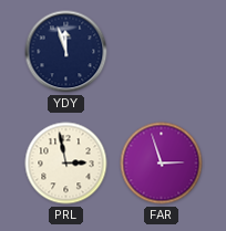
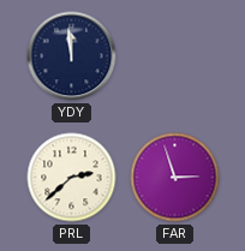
YDY: 11:57 -> 11:59
PRL: 2:58 -> 2:38
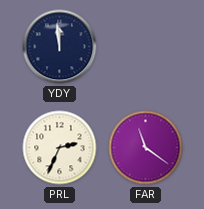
PRL: 2:38 -> 2:34
FAR: 2:57 -> 11:21
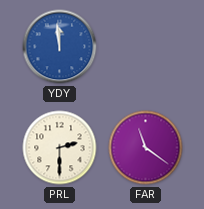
YDY dial: navy -> blue
PRL: 2:34 -> 2:30
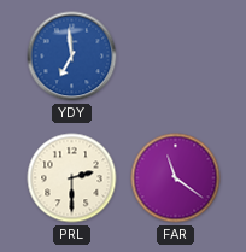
YDY: 11:59 -> 6:59
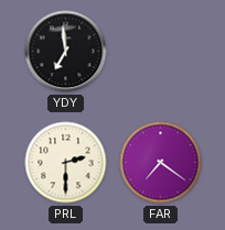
YDY dial: blue -> black
FAR: 11:21 -> 7:21
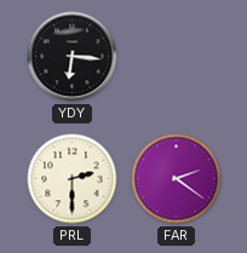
YDY: 6:59 -> 6:16
FAR: 7:21 -> 2:21
